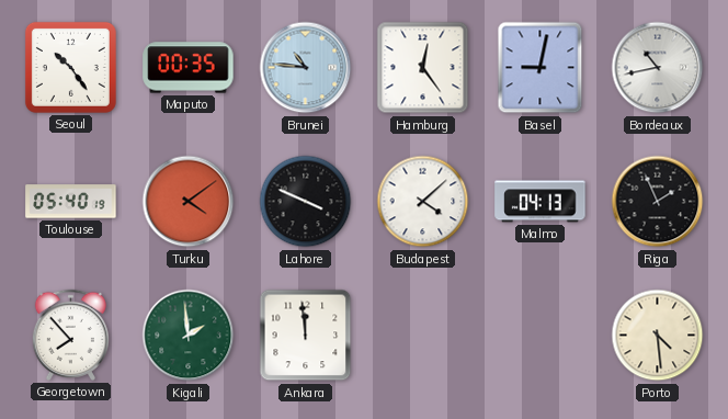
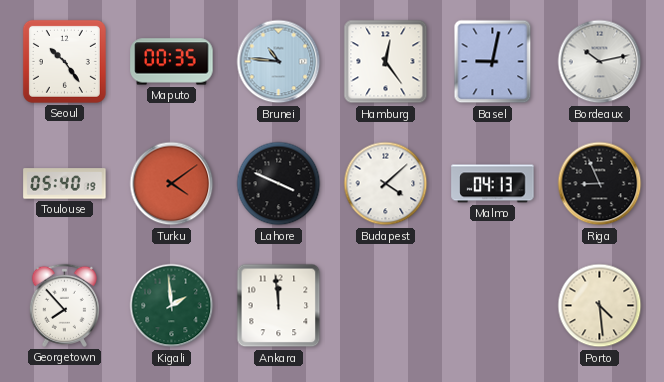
Bordeaux: 10:43 -> 10:13
Riga: 1:56 -> 8:56
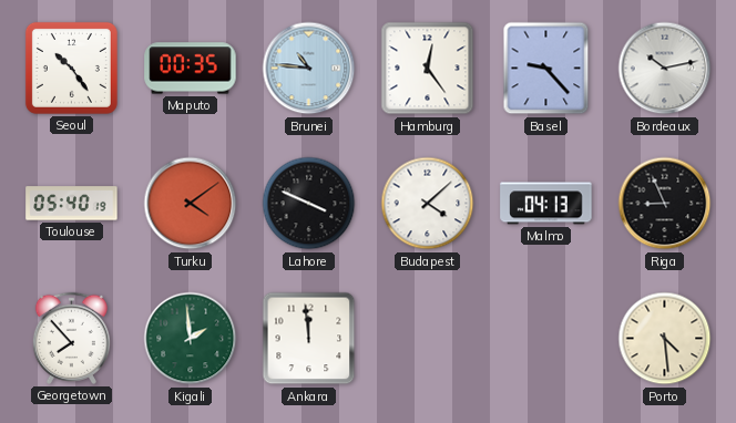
Basel: 9:02 -> 9:23
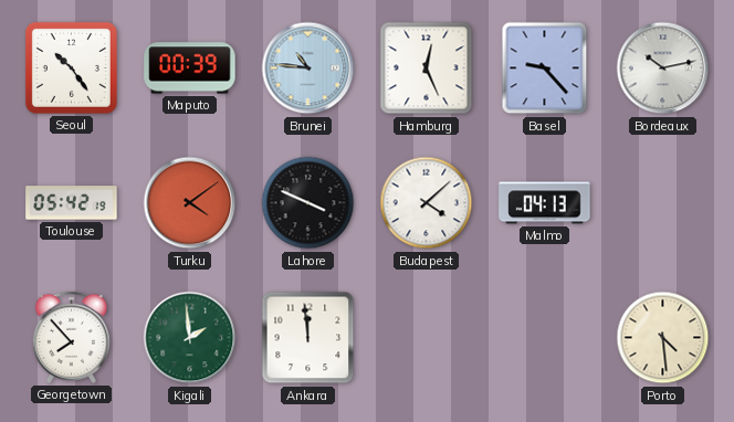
Maputo: 00:35 -> 00:39
Hamburg: 12:24 -> 12:26
Toulouse: 05:40 -> 05:42
Riga: 8:56 -> none
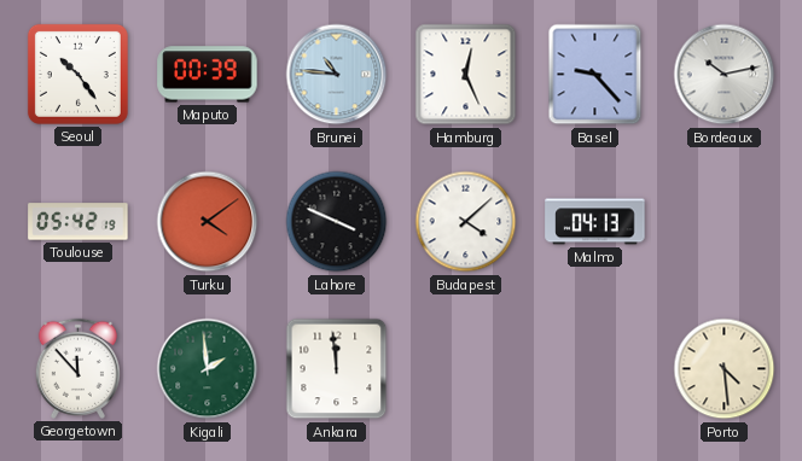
Georgetown: 7:53 -> 11:53
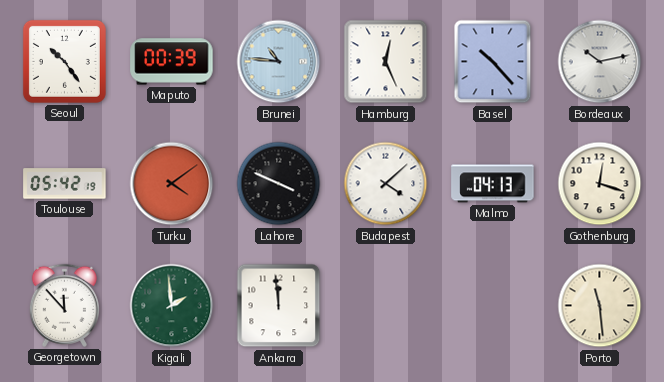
Basel: 9:23 -> 10:23
Gothenburg: none -> 12:18
Porto: 4:29 -> 11:29
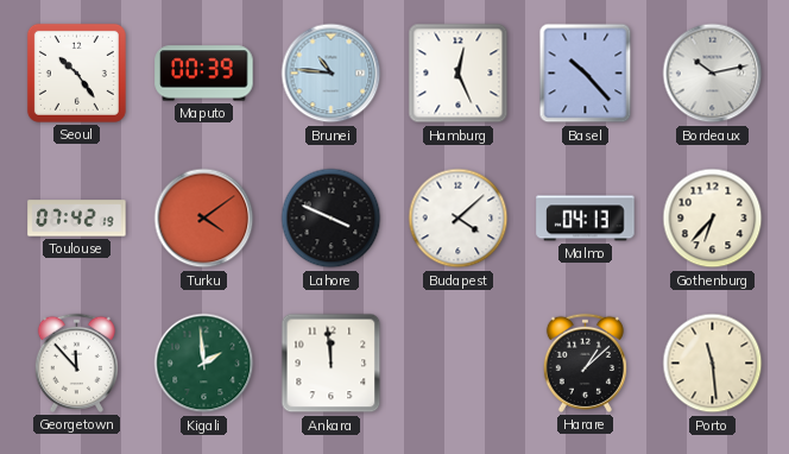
Toulouse: 05:42 -> 07:42
Gothenburg: 12:18 -> 6:37
Harare: none -> 1:08
